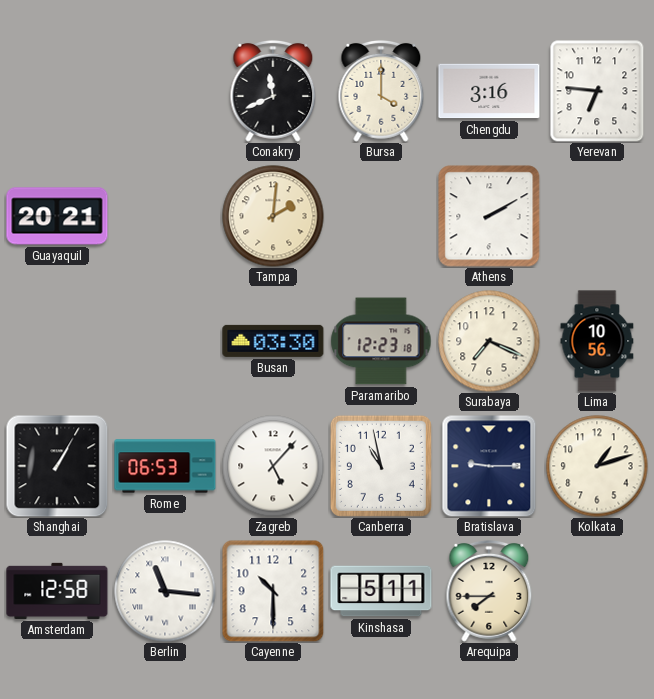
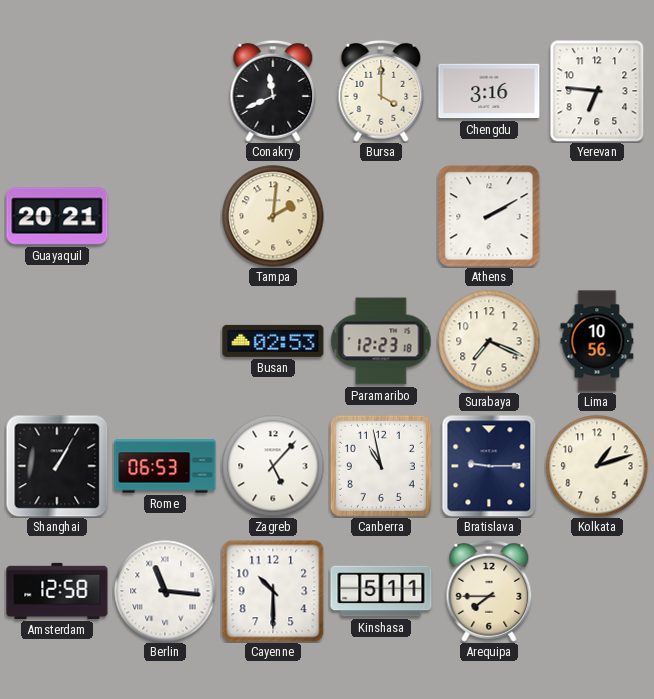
Busan: 03:30 -> 02:53
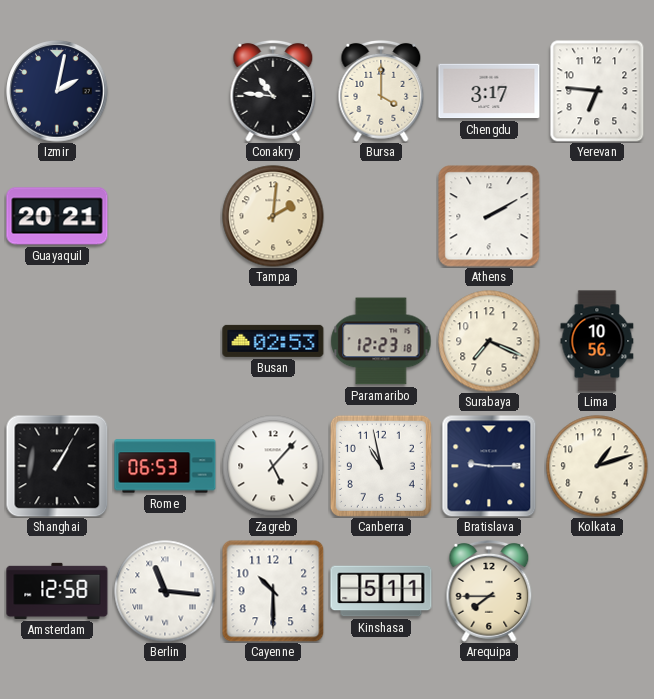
Izmir: none -> 2:02
Conakry: 11:41 -> 10:46
Chengdu: 3:16 -> 3:17
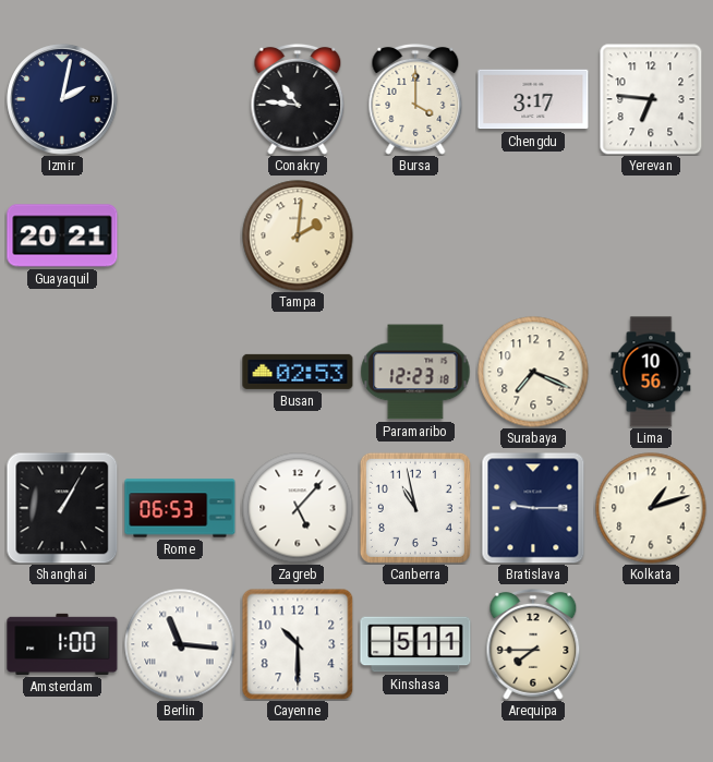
Athens: 2:10 -> none
Amsterdam: 12:58 -> 1:00
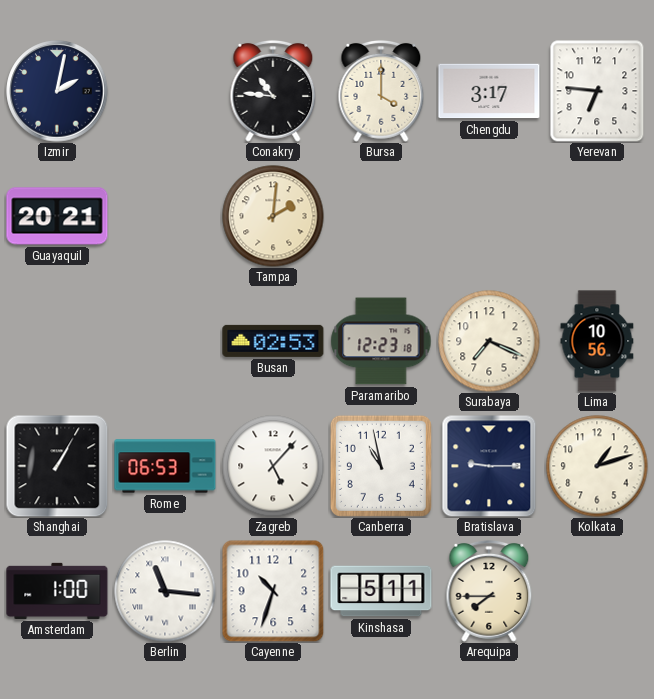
Cayenne: 10:30 -> 10:33
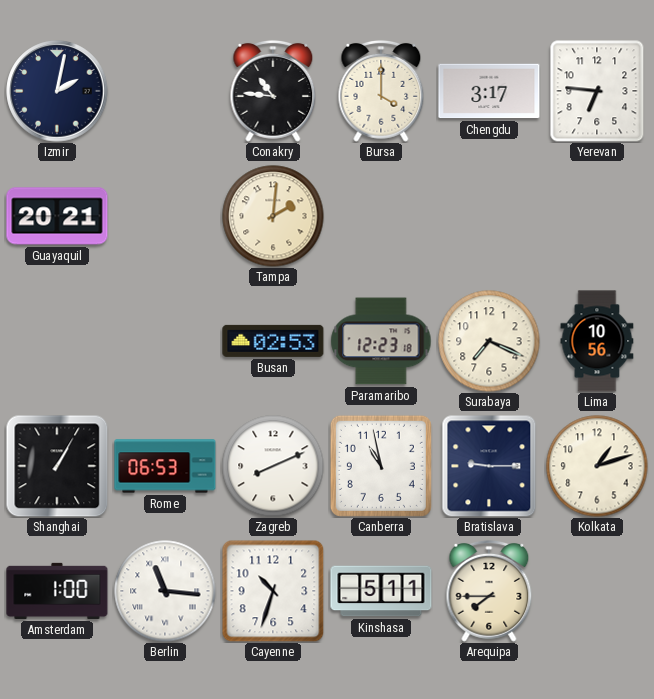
Zagreb: 5:07 -> 8:11
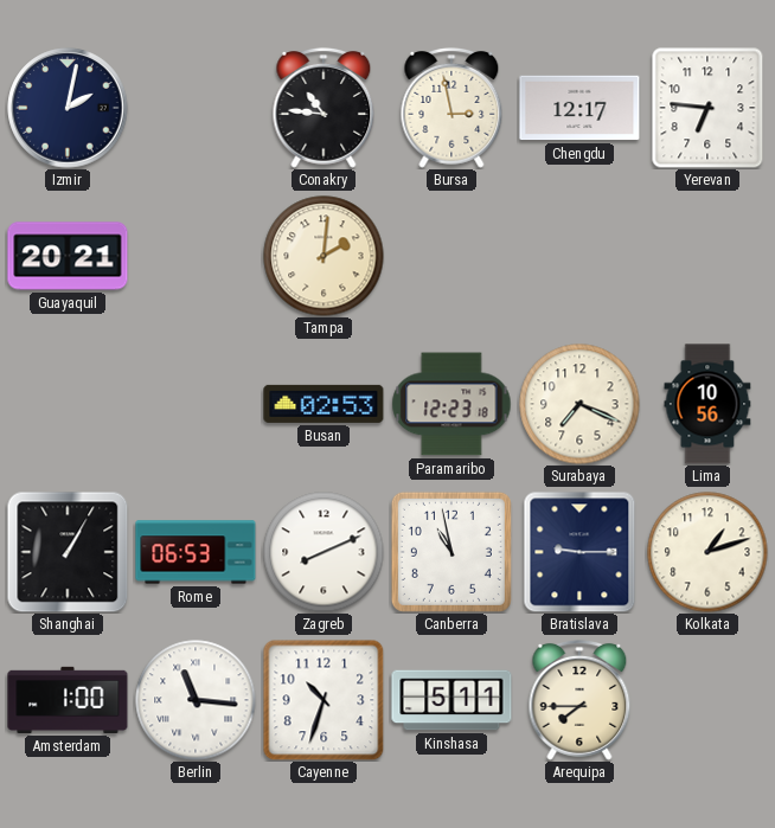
Bursa: 4:00 -> 2:58
Chengdu: 3:17 -> 12:17
